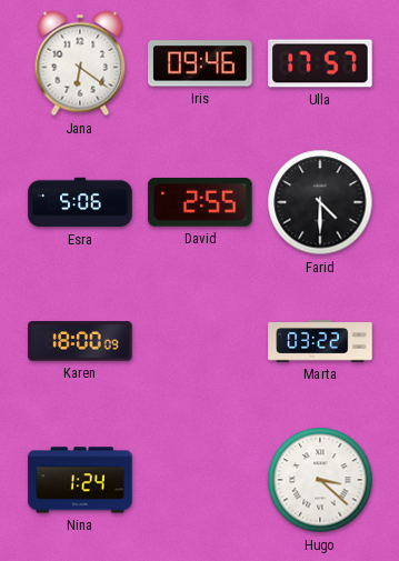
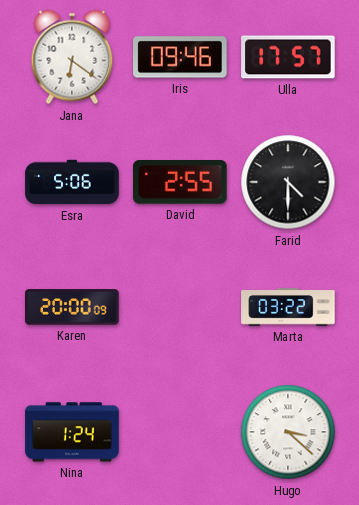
Karen: 18:00 -> 20:00
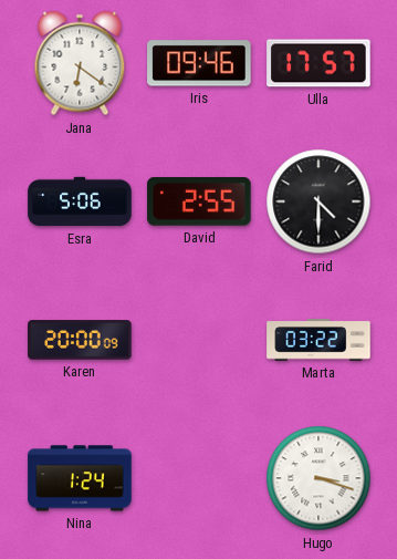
Hugo: 3:22 -> 3:18
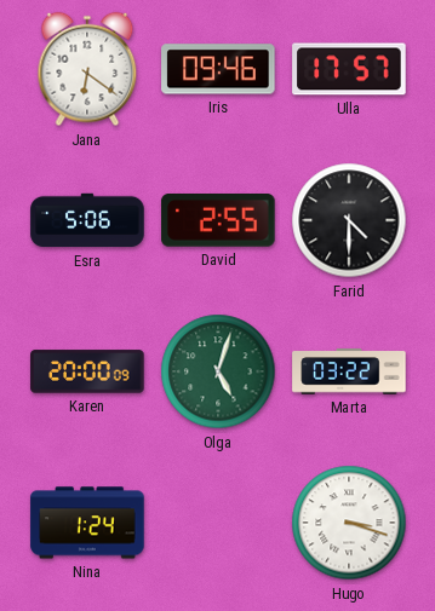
Olga: none -> 5:03
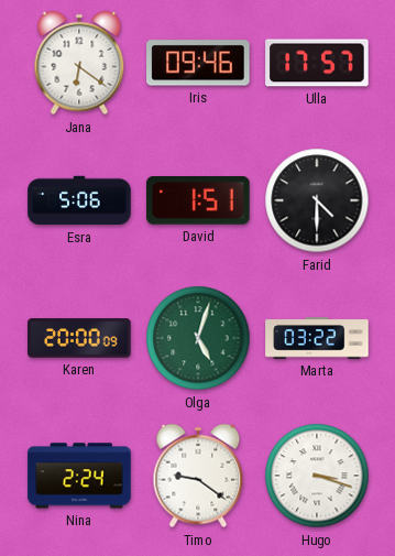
David: 2:55 -> 1:51
Nina: 1:24 -> 2:24
Timo: none -> 9:21
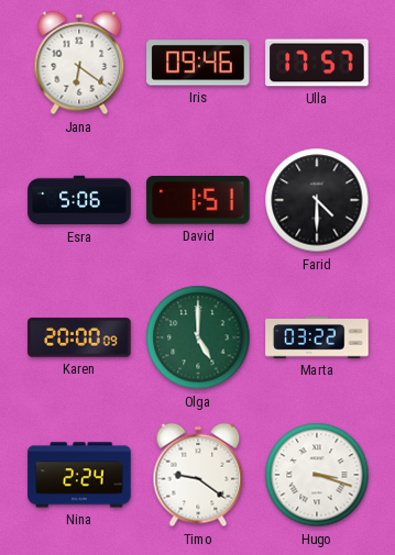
Olga: 5:03 -> 5:00
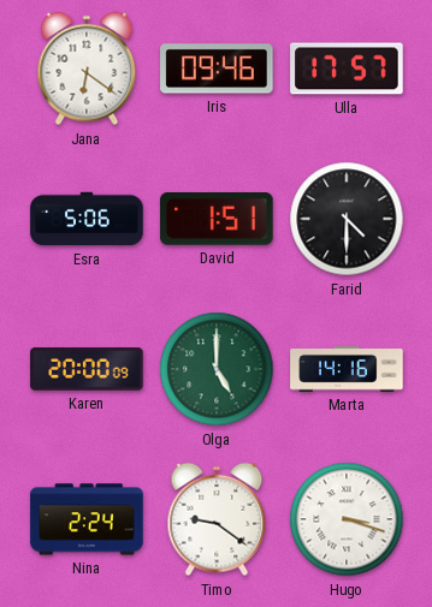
Marta: 03:22 -> 14:16
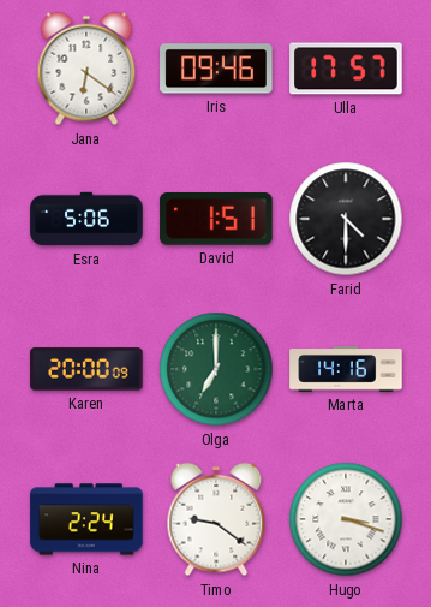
Olga: 5:00 -> 7:00
